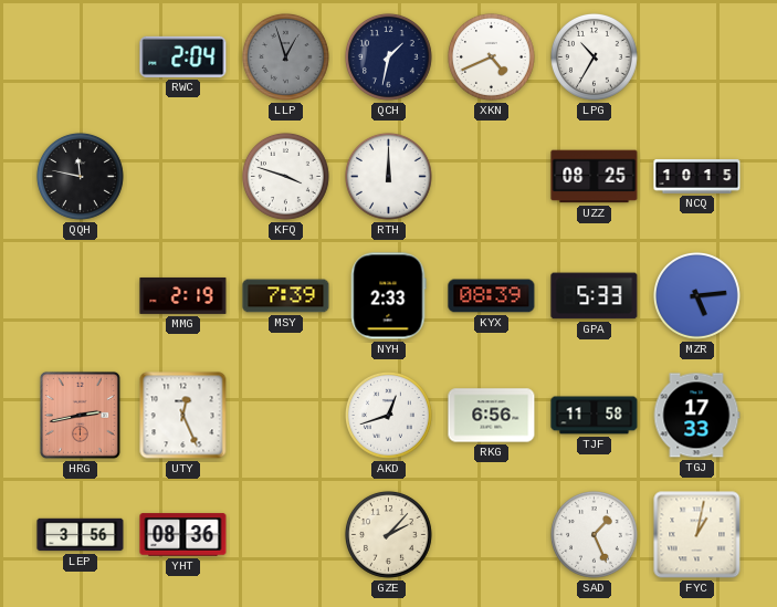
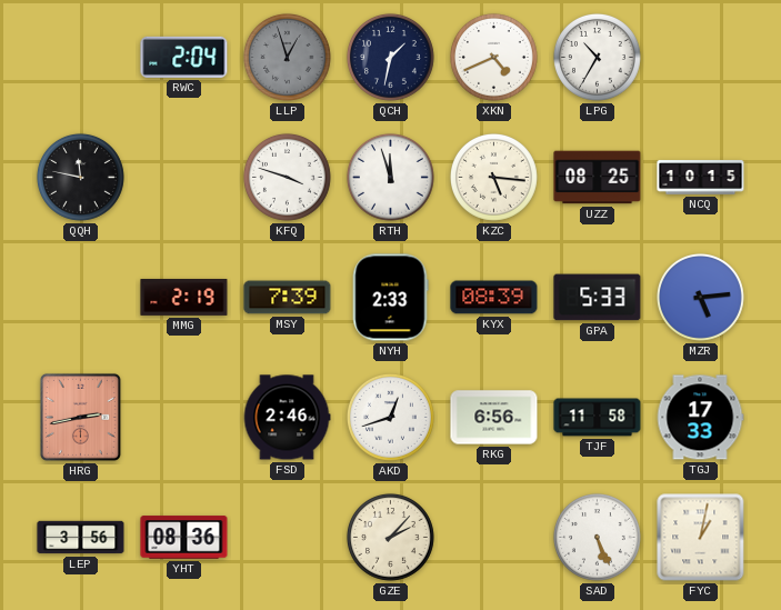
RTH: 12:00 -> 11:57
KZC: none -> 5:16
UTY: 12:26 -> none
FSD: none -> 2:46
SAD: 1:26 -> 5:26
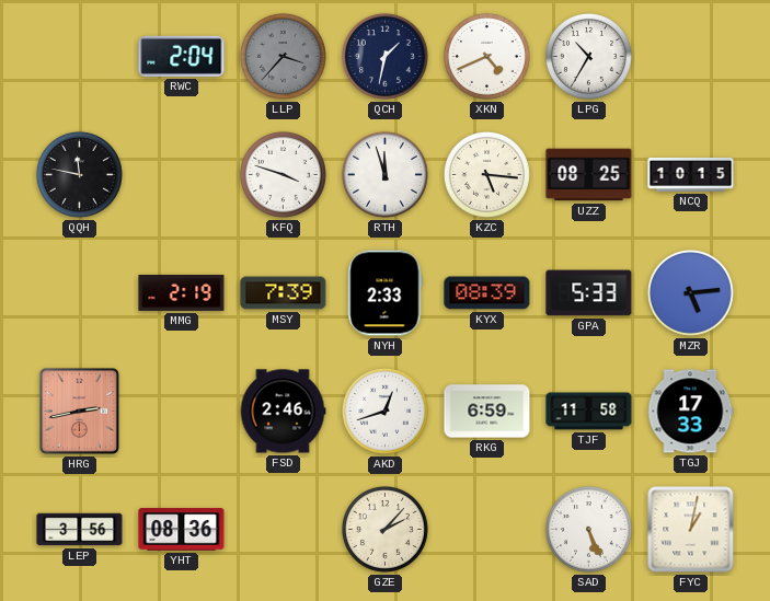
LLP: 12:57 -> 3:37
RKG: 6:56 -> 6:59
